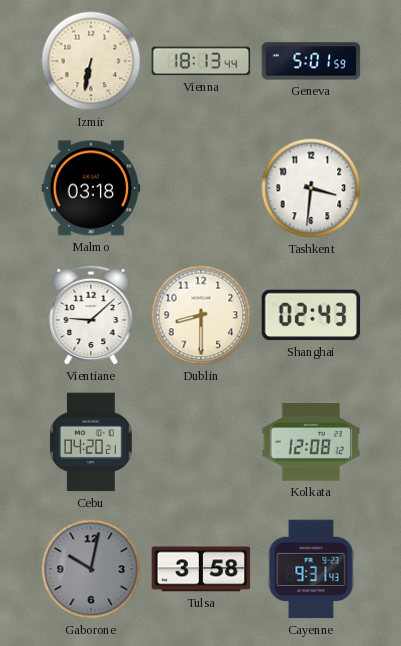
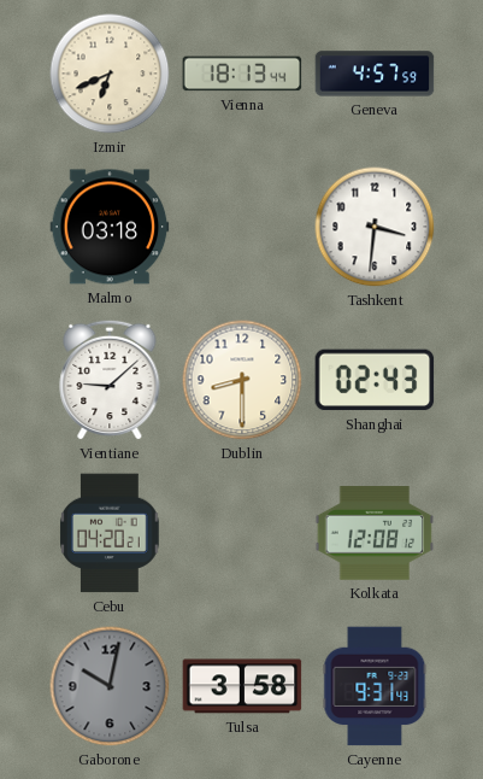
Izmir: 6:32 -> 6:41
Geneva: 5:01 -> 4:57
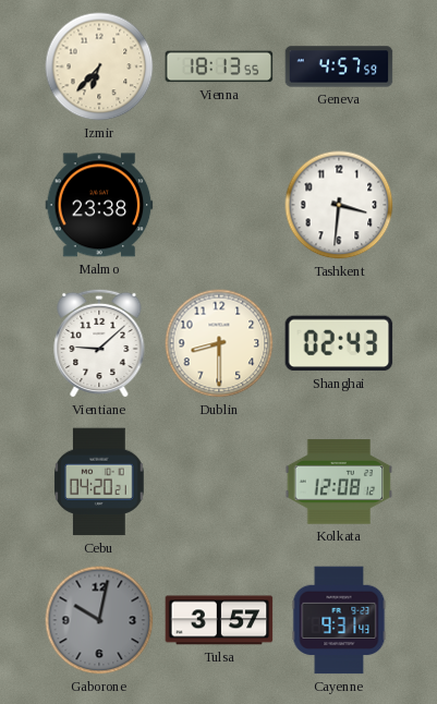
Izmir: 6:41 -> 6:37
Vienna: 18:13:44 -> 18:13:55
Malmo: 03:18 -> 23:38
Tulsa: 3:58 -> 3:57
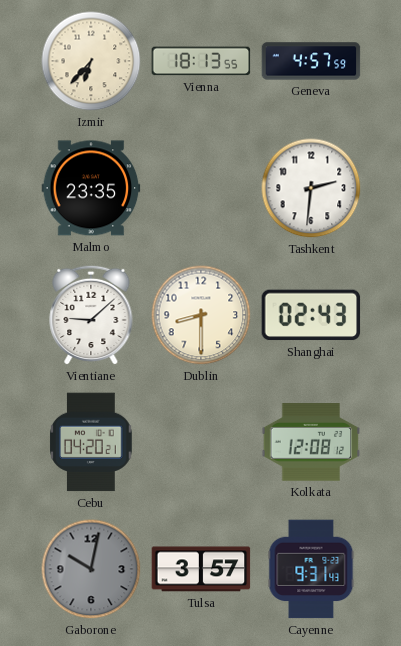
Malmo: 23:38 -> 23:35
Tashkent: 3:31 -> 2:31
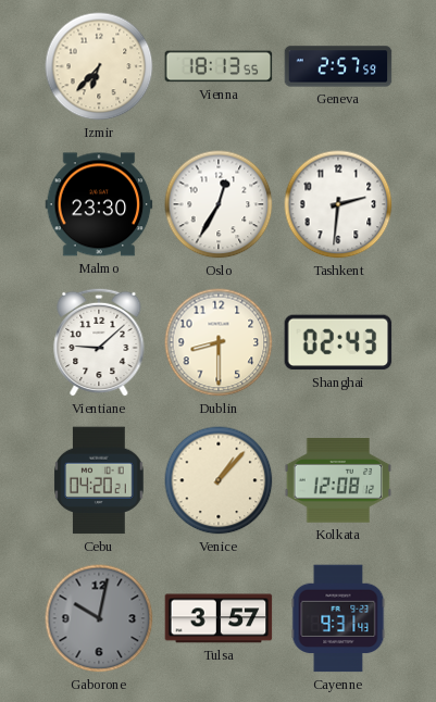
Geneva: 4:57 -> 2:57
Malmo: 23:35 -> 23:30
Oslo: none -> 12:35
Venice: none -> 1:07
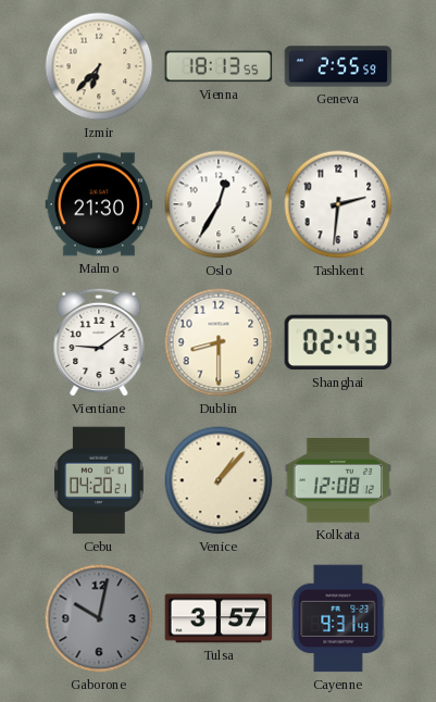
Geneva: 2:57 -> 2:55
Malmo: 23:30 -> 21:30
Vientiane: 9:08 -> 9:09
